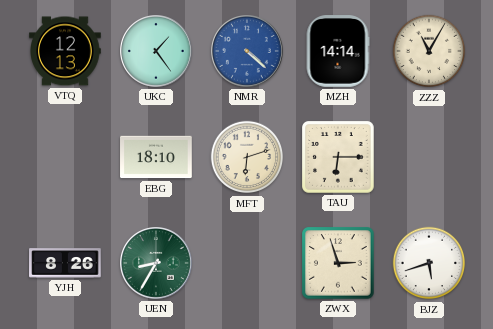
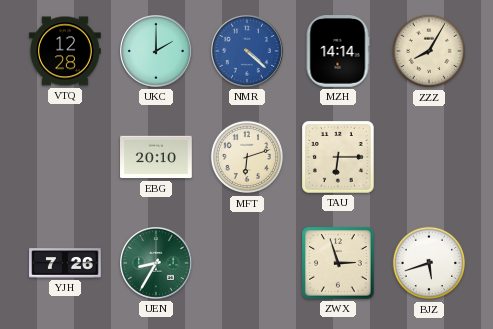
VTQ: 12:13 -> 12:28
UKC: 1:24 -> 2:00
ZZZ: 11:05 -> 8:05
EBG: 18:10 -> 20:10
YJH: 8:26 -> 7:26
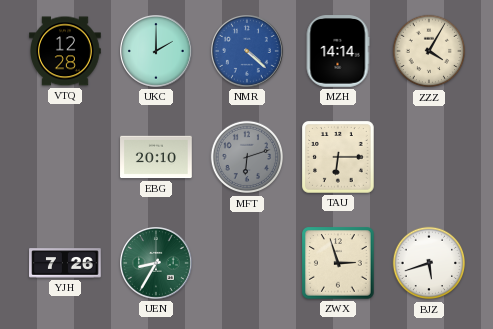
ZZZ: 8:05 -> 4:05
MFT dial: cream -> grey
